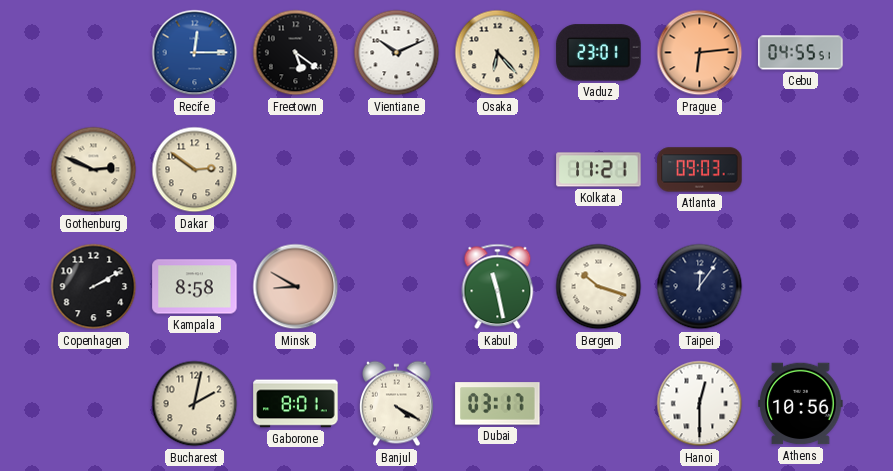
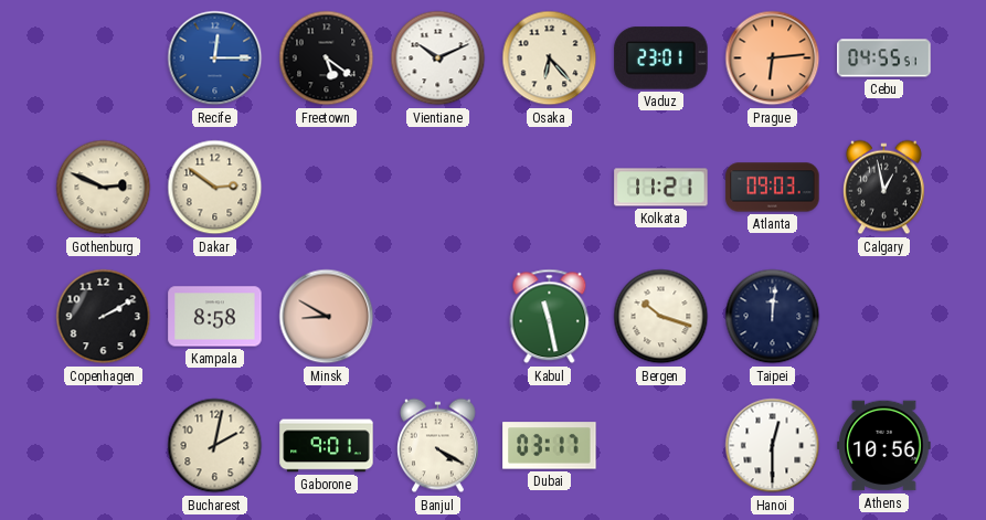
Calgary: none -> 12:58
Taipei: 12:06 -> 12:01
Gaborone: 8:01 -> 9:01
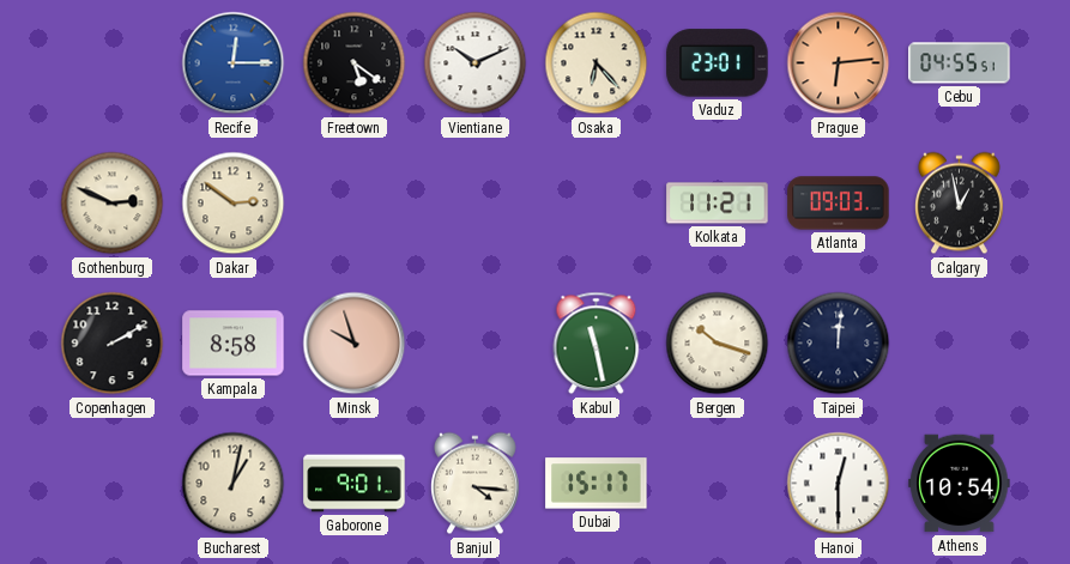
Minsk: 8:50 -> 9:57
Bucharest: 2:02 -> 1:02
Banjul: 4:20 -> 4:16
Dubai: 03:17 -> 15:17
Athens: 10:56 -> 10:54
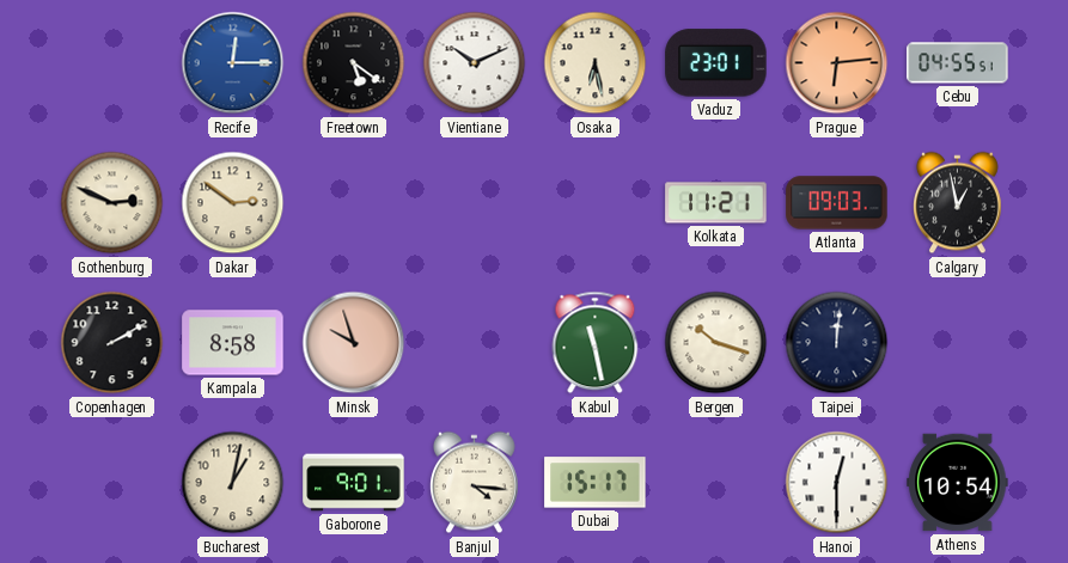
Osaka: 6:23 -> 6:28
